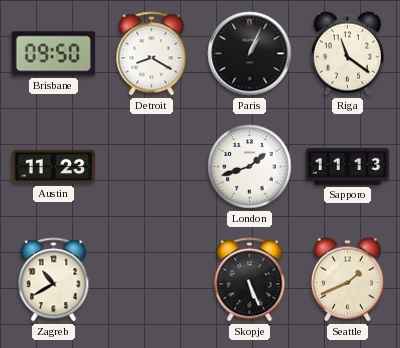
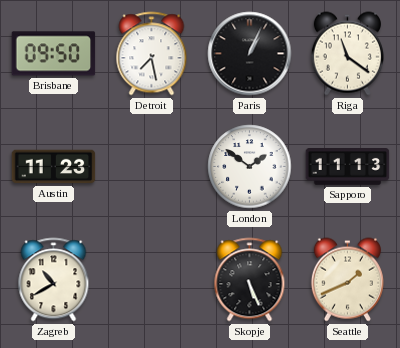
Detroit: 8:20 -> 7:28
London: 1:42 -> 1:51
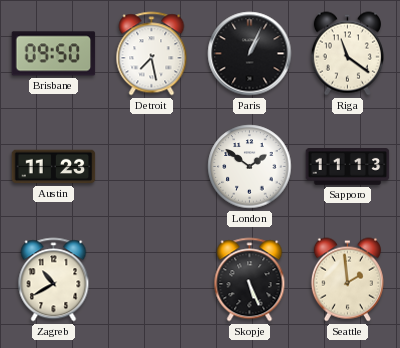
Seattle: 1:41 -> 1:59
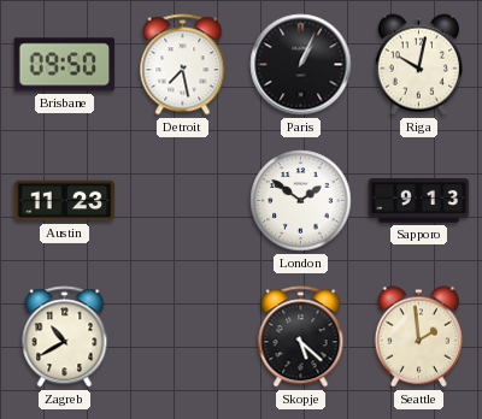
Riga: 11:21 -> 10:02
Sapporo: 11:13 -> 9:13
Skopje: 5:26 -> 5:22
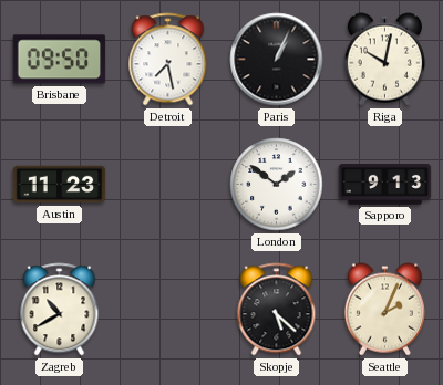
Seattle: 1:59 -> 2:04
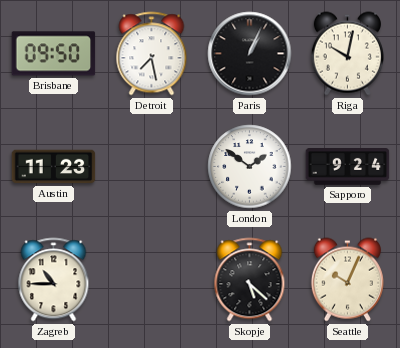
Sapporo: 9:13 -> 9:24
Zagreb: 10:40 -> 10:45
Seattle: 2:04 -> 10:04
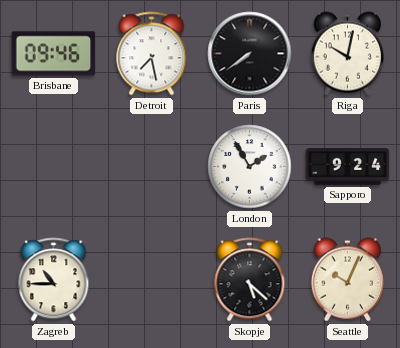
Brisbane: 09:50 -> 09:46
Paris: 1:04 -> 7:39
Austin: 11:23 -> none
London: 1:51 -> 1:55
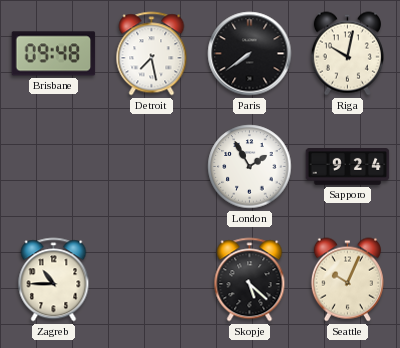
Brisbane: 09:46 -> 09:48
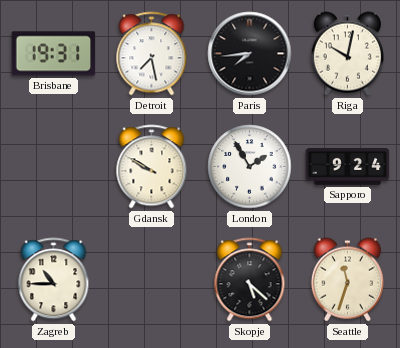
Brisbane: 09:48 -> 19:31
Paris: 7:39 -> 7:44
Gdansk: none -> 9:50
Seattle: 10:04 -> 11:33
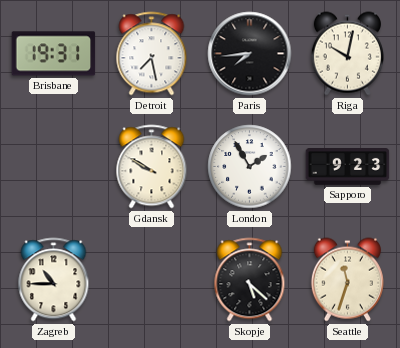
Sapporo: 9:24 -> 9:23
